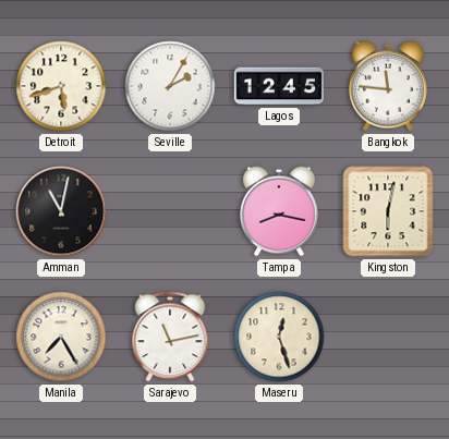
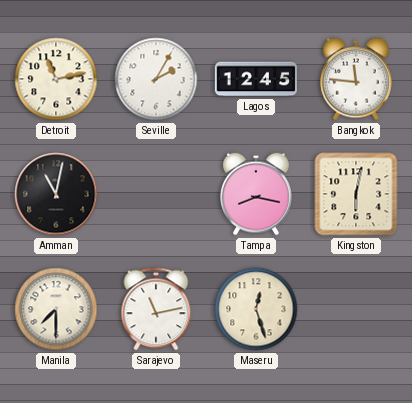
Detroit: 5:42 -> 11:13
Manila: 7:25 -> 7:30
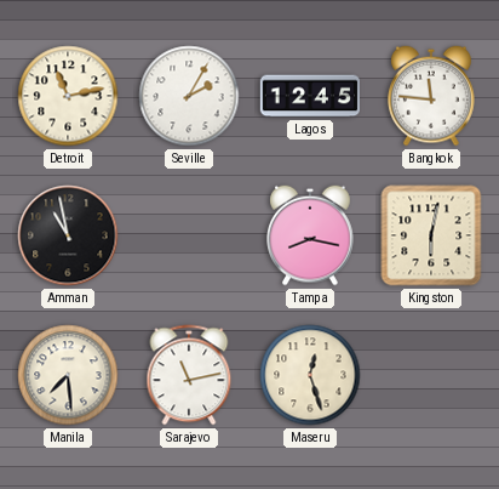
Amman: 11:02 -> 10:58
Manila: 7:30 -> 7:29
